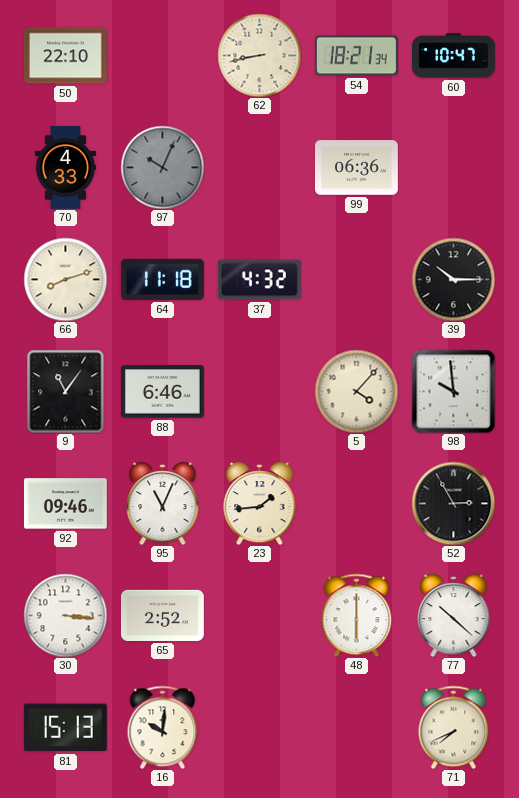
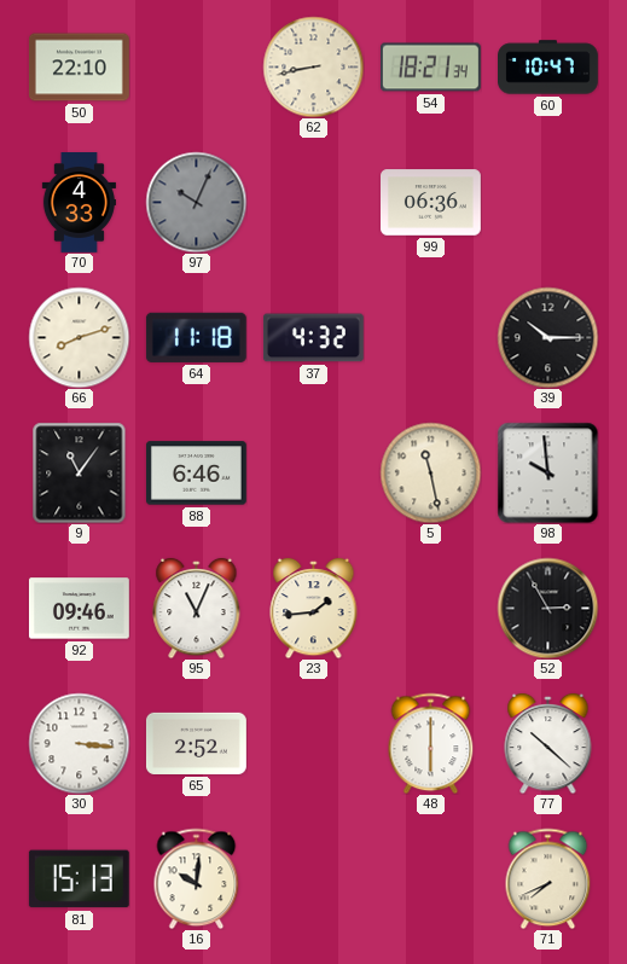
5: 4:07 -> 11:28
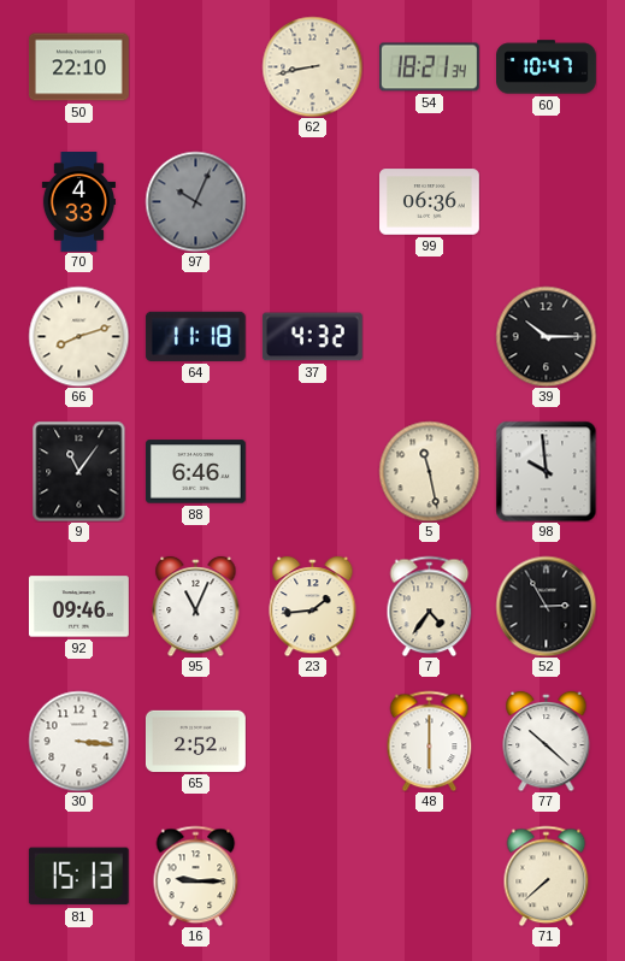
7: none -> 4:36
16: 10:01 -> 9:15
71: 7:41 -> 7:38
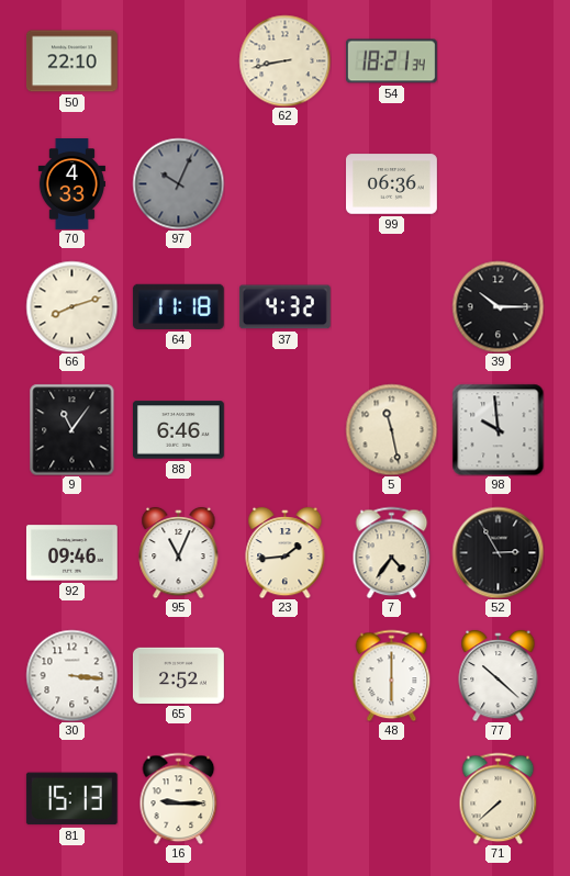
60: 10:47 -> none
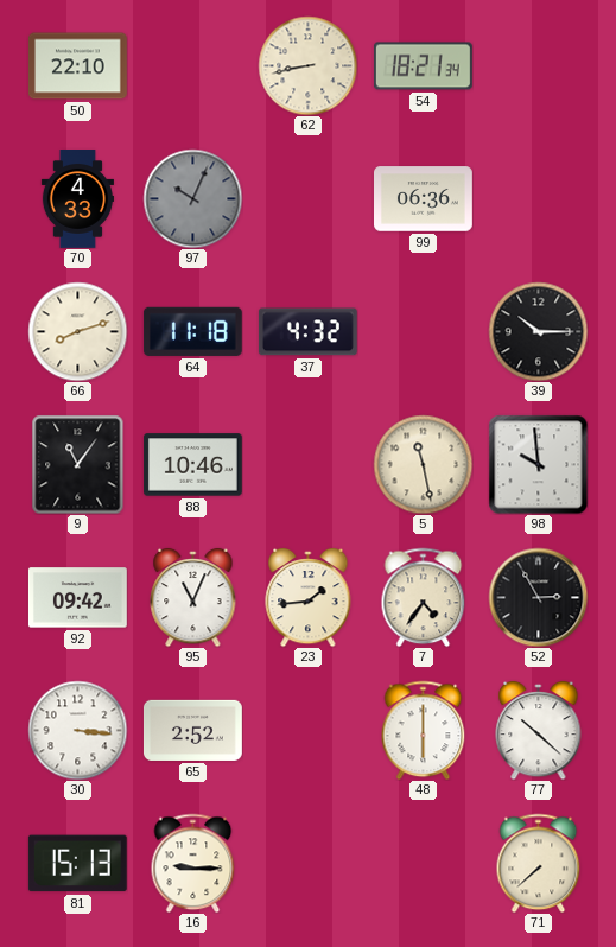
88: 6:46 -> 10:46
92: 09:46 -> 09:42
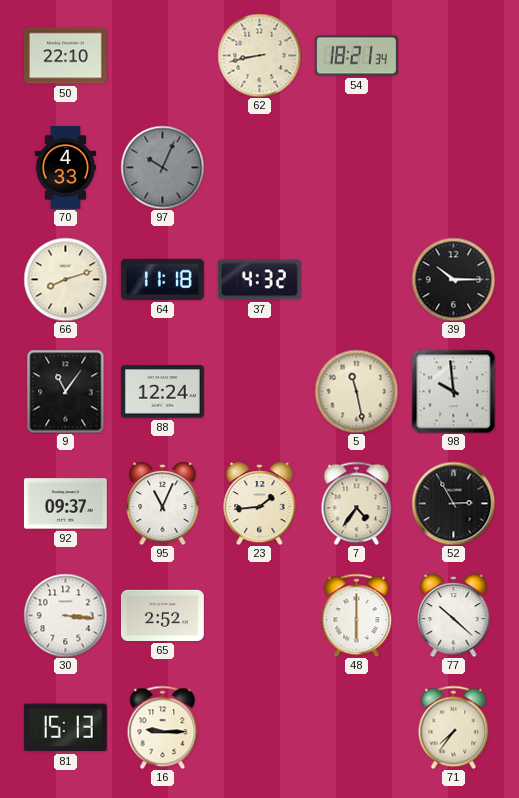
99: 06:36 -> none
88: 10:46 -> 12:24
92: 09:42 -> 09:37
71: 7:38 -> 7:36
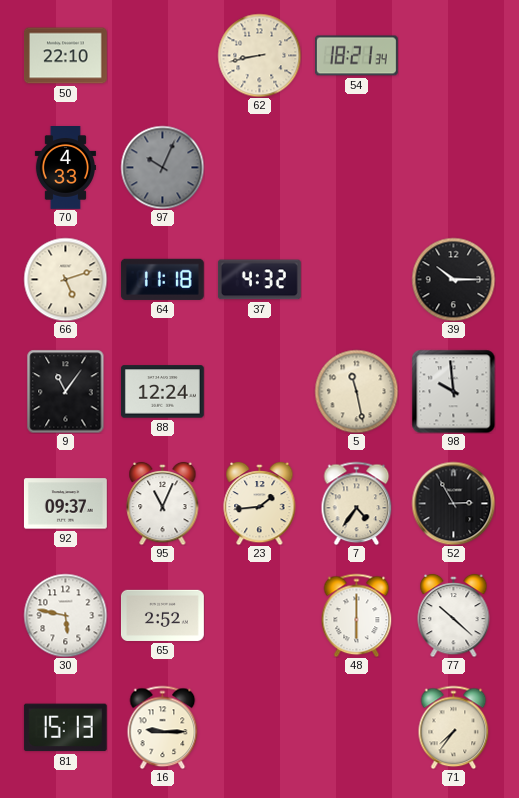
66: 8:12 -> 5:12
30: 3:16 -> 5:47
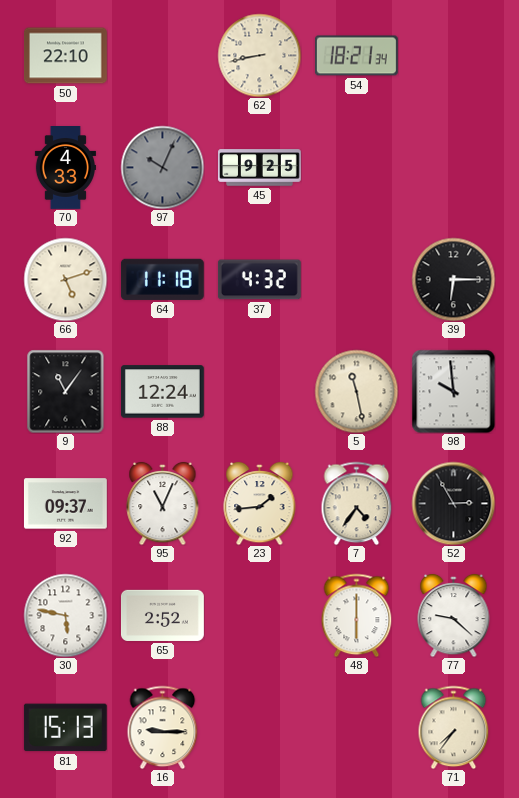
45: none -> 9:25
39: 10:15 -> 6:15
77: 10:22 -> 9:22
